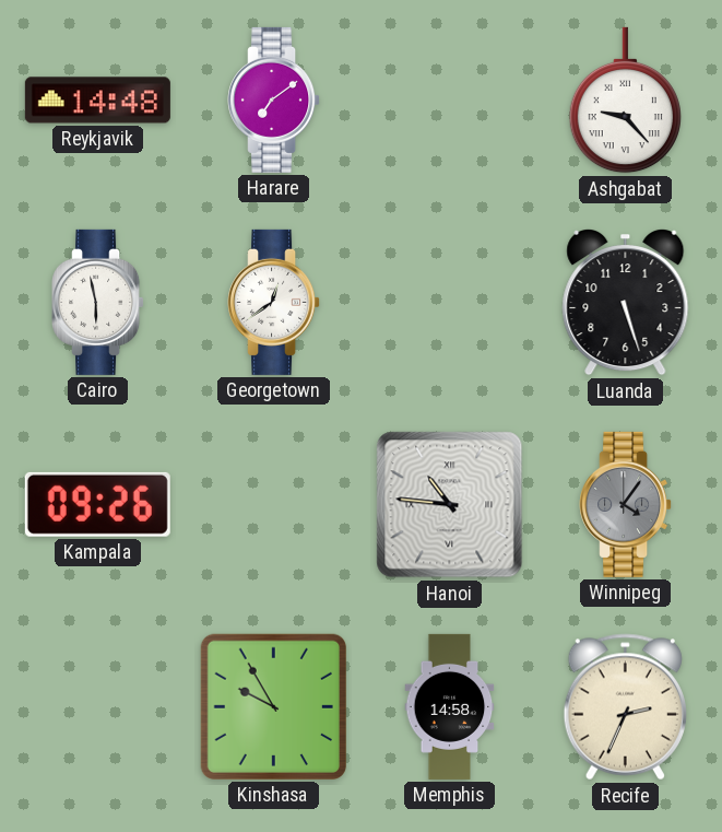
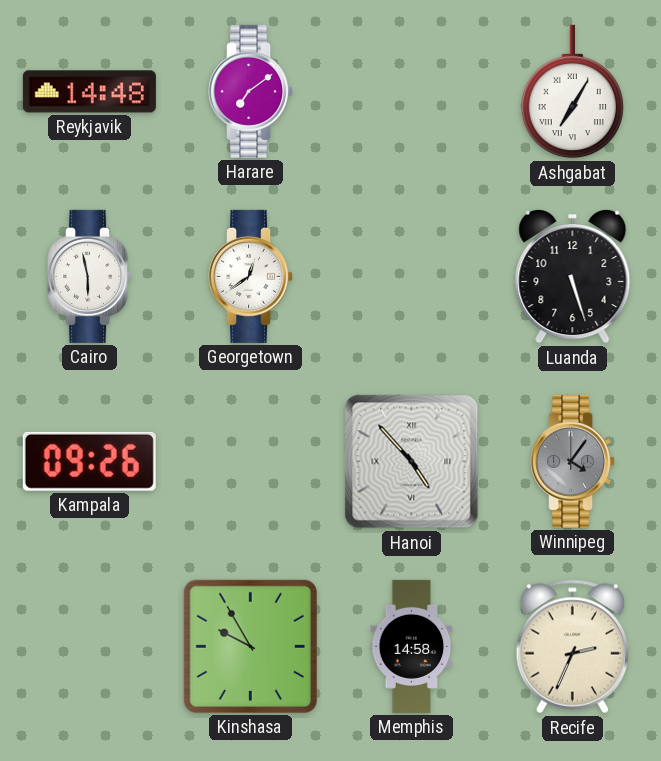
Ashgabat: 9:23 -> 7:05
Hanoi: 10:46 -> 4:53
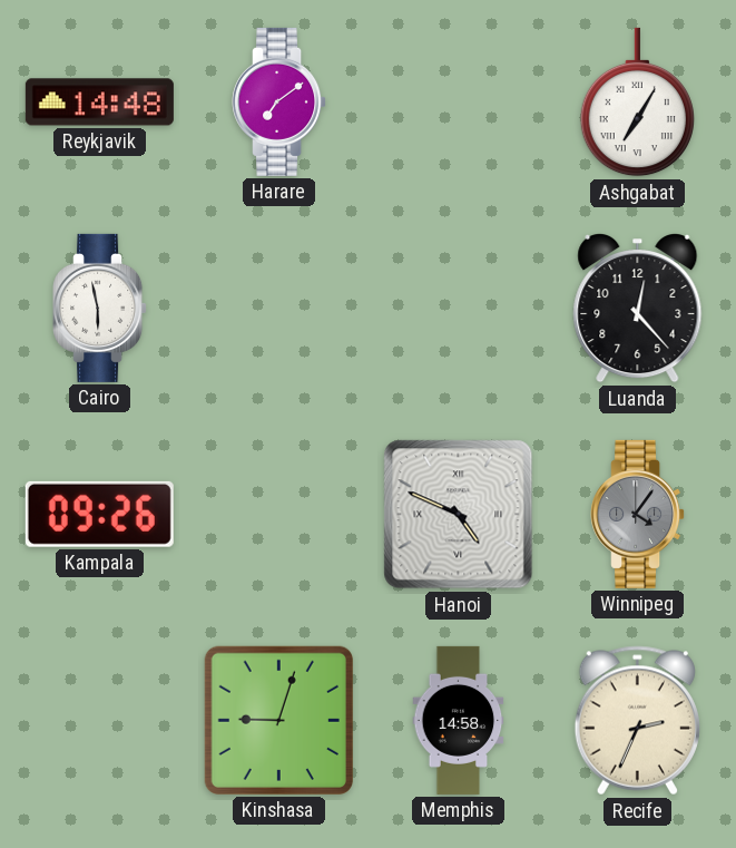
Georgetown: 12:39 -> none
Luanda: 5:27 -> 12:23
Hanoi: 4:53 -> 4:49
Kinshasa: 9:55 -> 9:03
